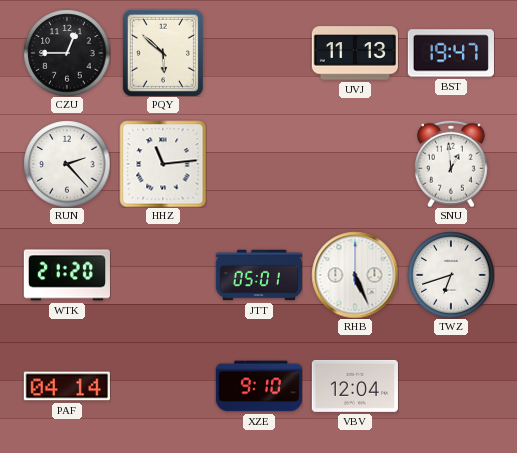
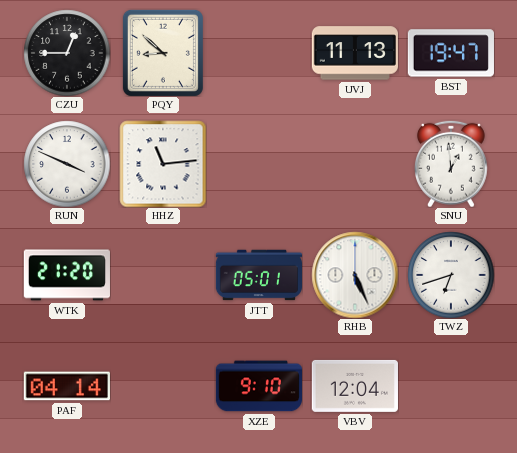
PQY: 5:52 -> 8:52
RUN: 2:23 -> 3:49
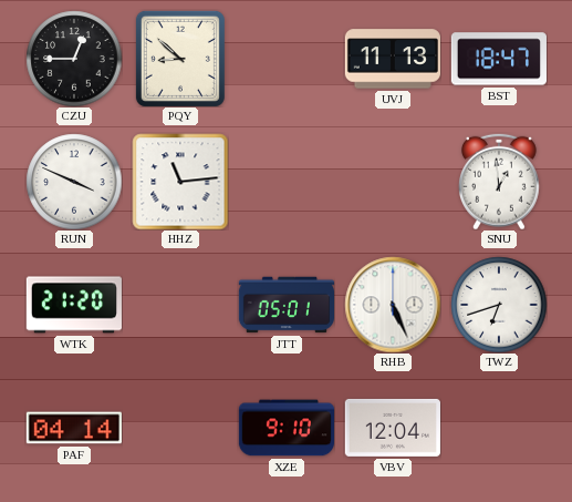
BST: 19:47 -> 18:47
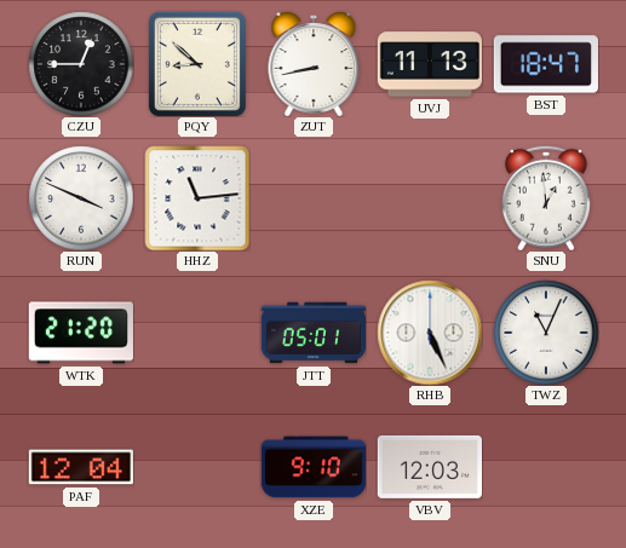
ZUT: none -> 8:43
TWZ: 6:42 -> 11:04
PAF: 04:14 -> 12:04
VBV: 12:04 -> 12:03
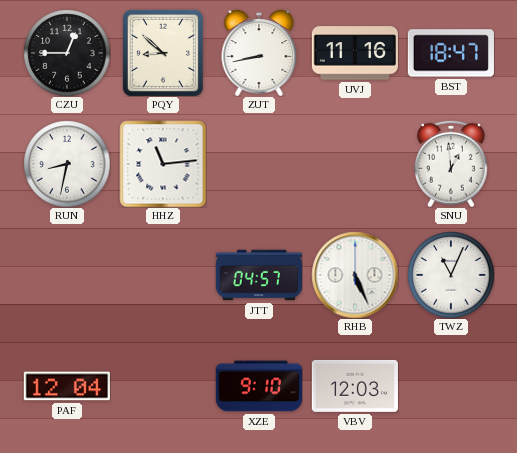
UVJ: 11:13 -> 11:16
RUN: 3:49 -> 8:32
WTK: 21:20 -> none
JTT: 05:01 -> 04:57
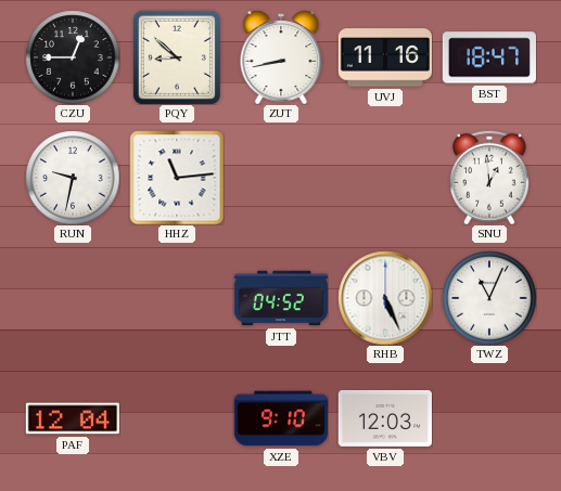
RUN: 8:32 -> 9:32
JTT: 04:57 -> 04:52
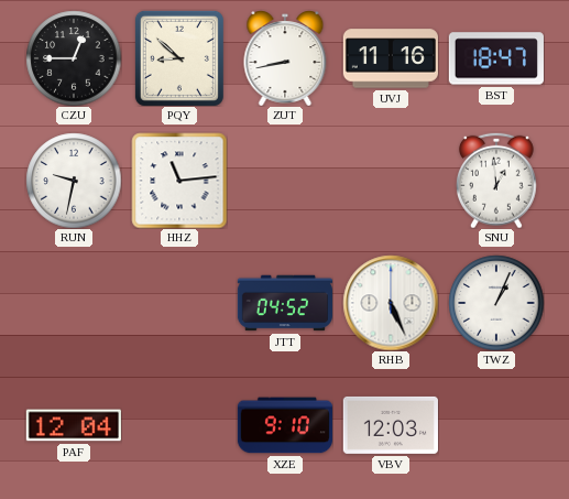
TWZ: 11:04 -> 1:04
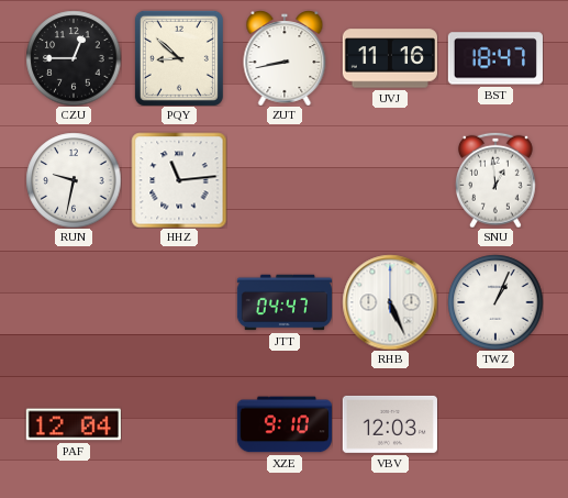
JTT: 04:52 -> 04:47
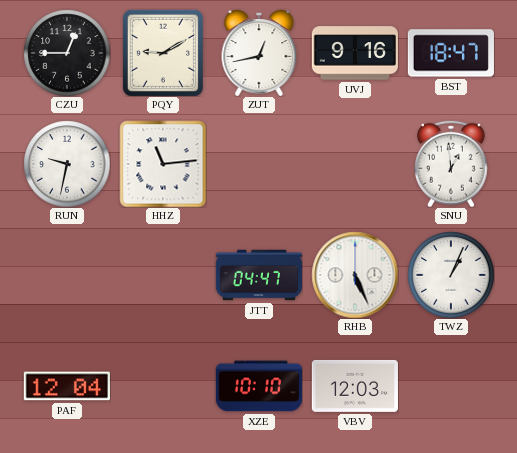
PQY: 8:52 -> 9:10
ZUT: 8:43 -> 12:43
UVJ: 11:16 -> 9:16
XZE: 9:10 -> 10:10
